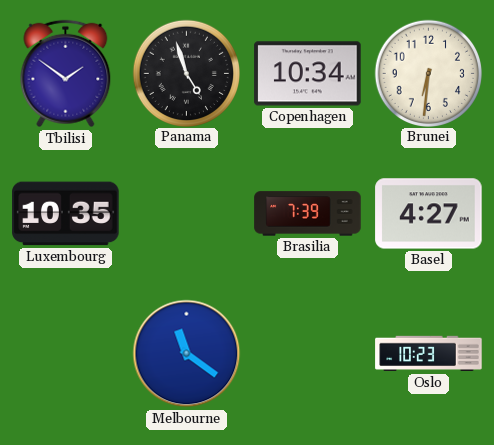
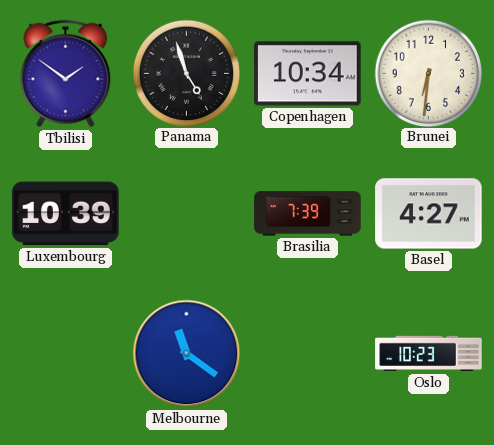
Luxembourg: 10:35 -> 10:39
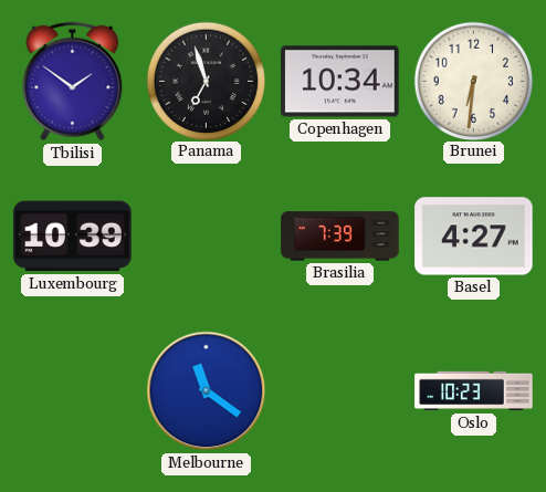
Panama: 4:57 -> 6:57
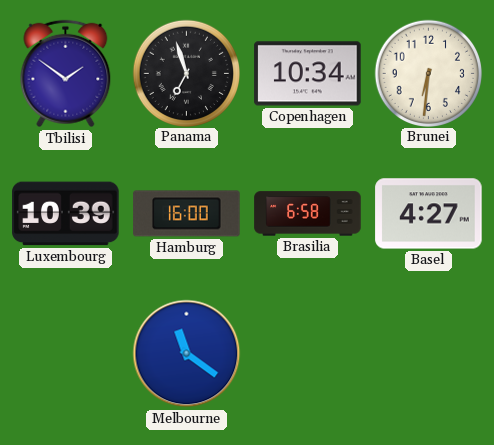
Hamburg: none -> 16:00
Brasilia: 7:39 -> 6:58
Oslo: 10:23 -> none
